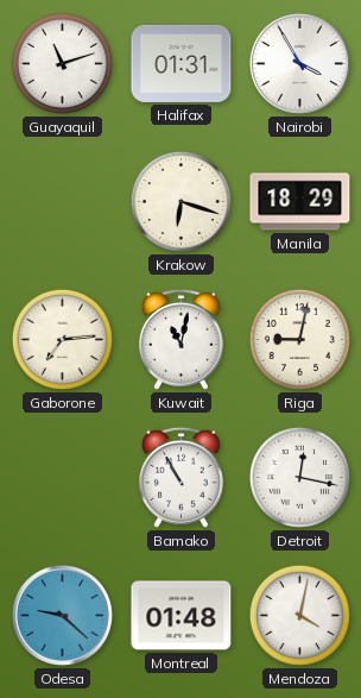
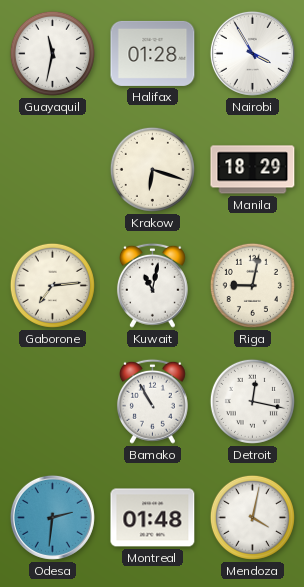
Guayaquil: 11:12 -> 11:32
Halifax: 01:31 -> 01:28
Odesa: 9:22 -> 2:31
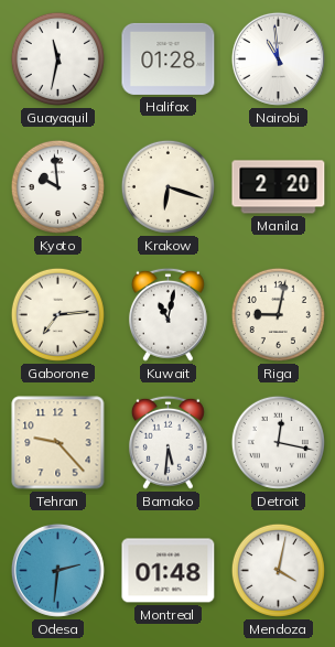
Nairobi: 3:55 -> 10:59
Kyoto: none -> 9:59
Manila: 18:29 -> 2:20
Tehran: none -> 9:23
Bamako: 10:55 -> 5:31
